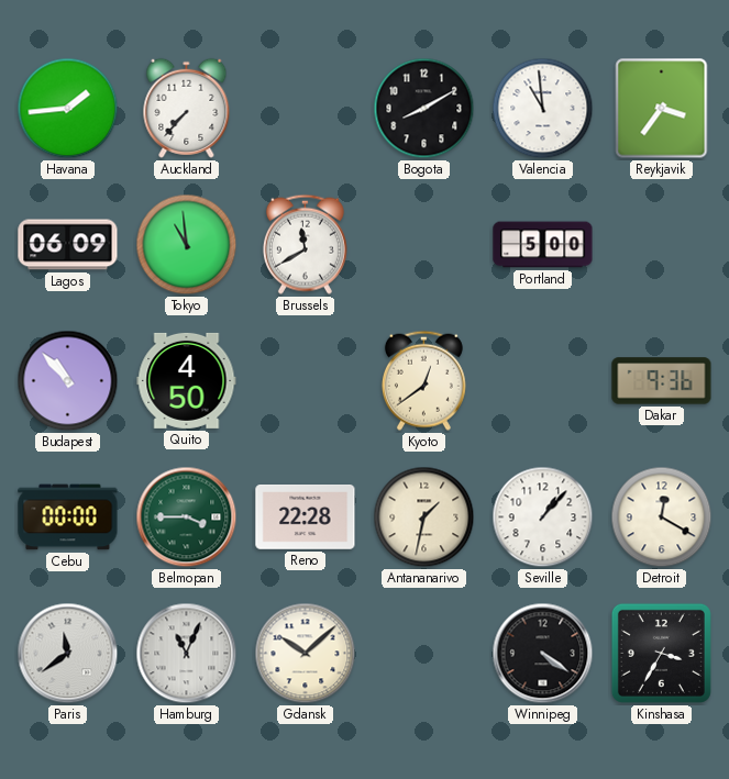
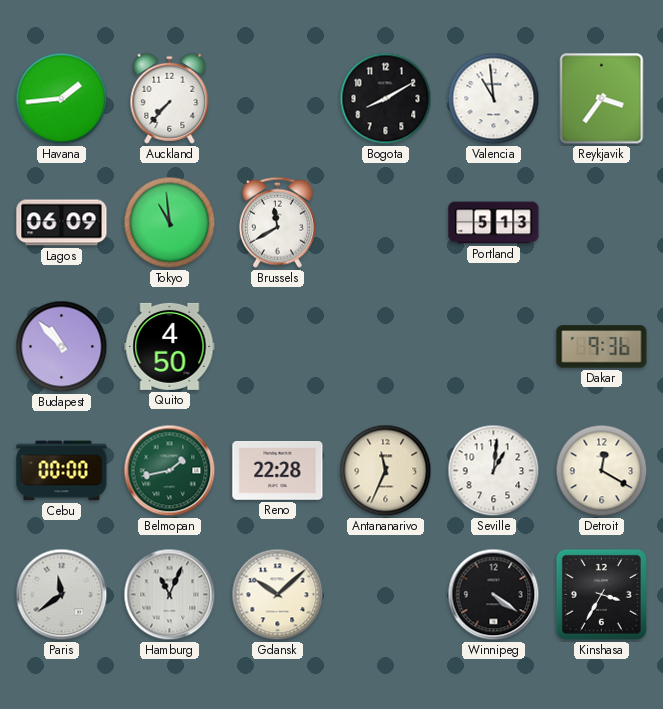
Portland: 5:00 -> 5:13
Kyoto: 12:39 -> none
Belmopan: 3:45 -> 1:43
Antananarivo: 1:32 -> 11:34
Seville: 1:07 -> 1:01
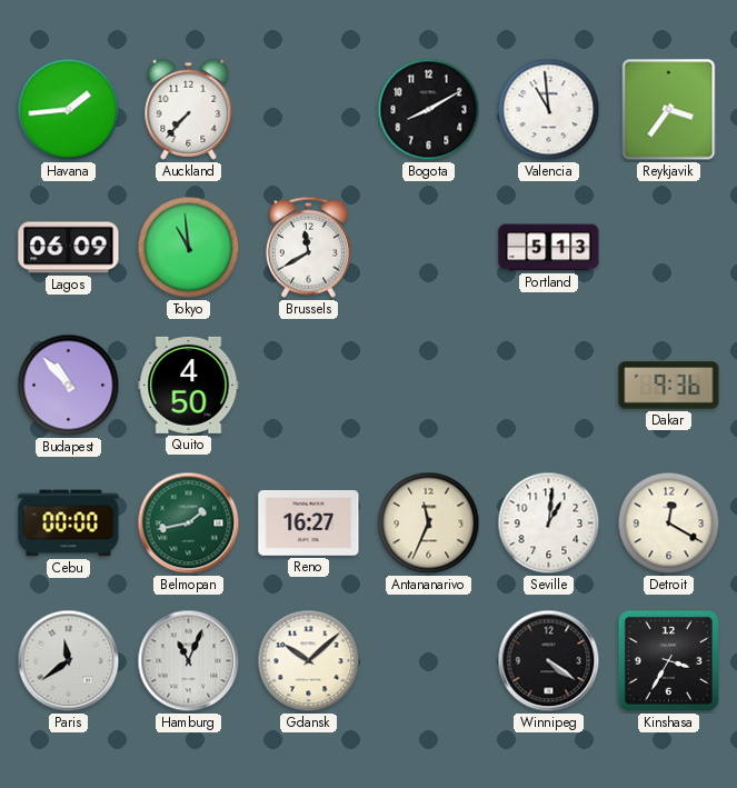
Reno: 22:28 -> 16:27
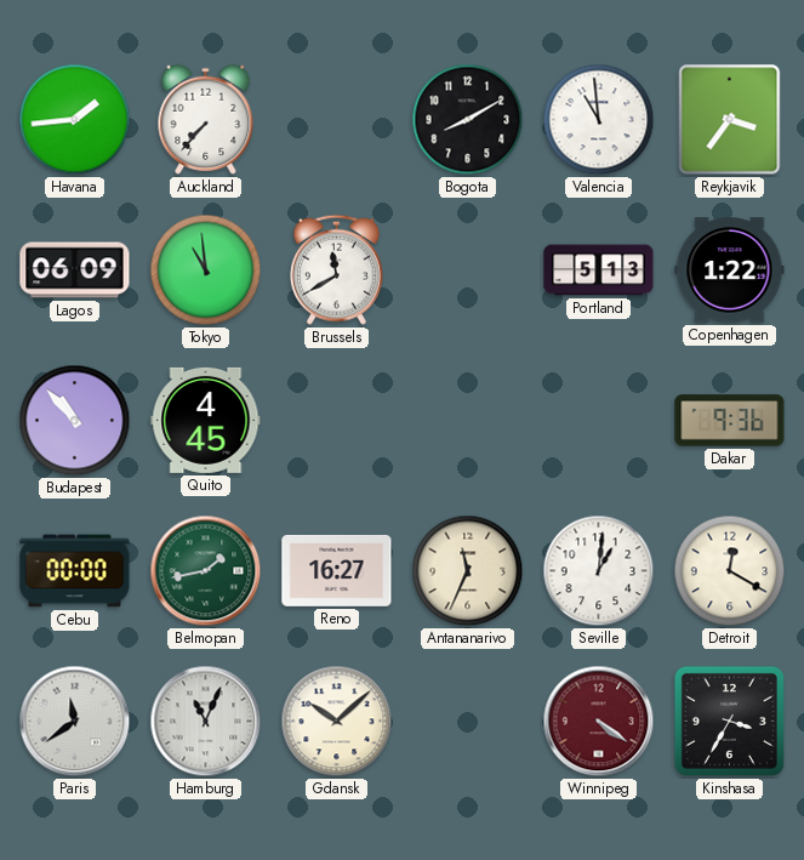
Copenhagen: none -> 1:22
Quito: 4:50 -> 4:45
Winnipeg dial: black -> burgundy
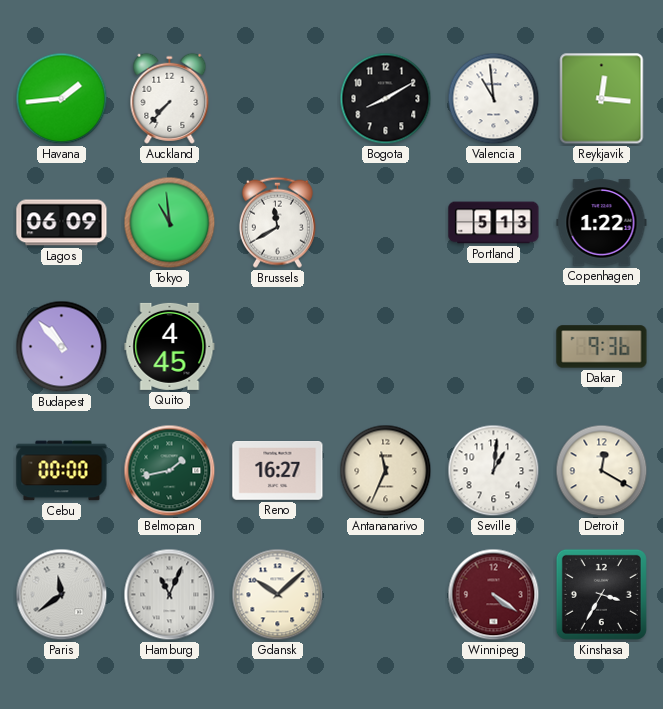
Reykjavik: 3:36 -> 12:16
